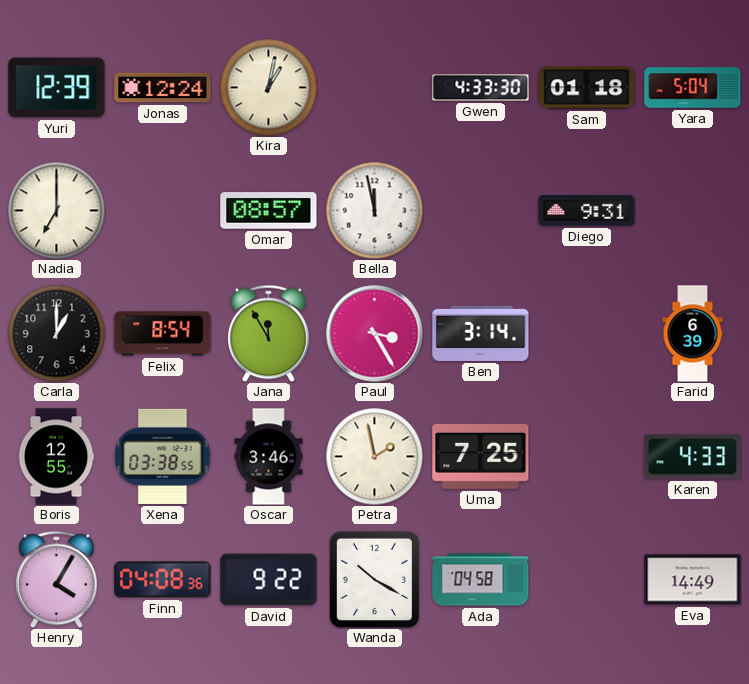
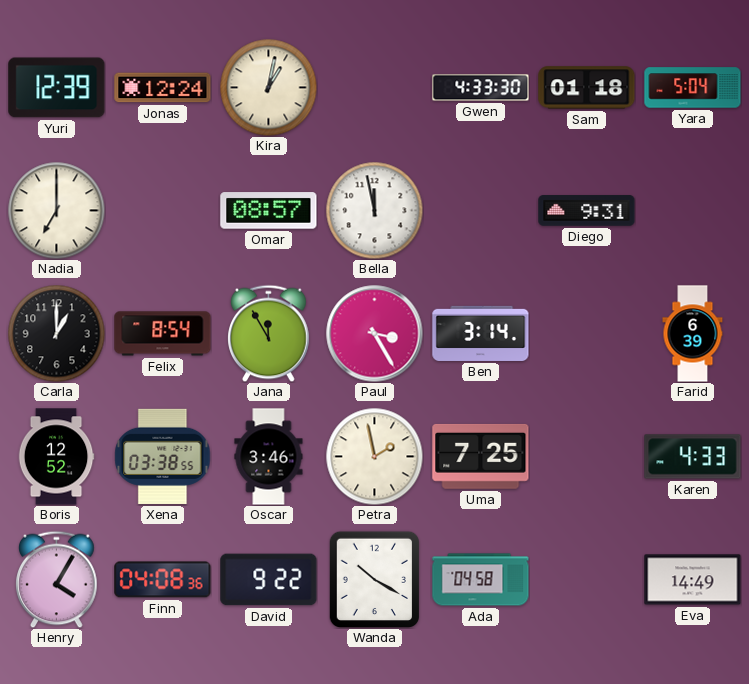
Boris: 12:55 -> 12:52
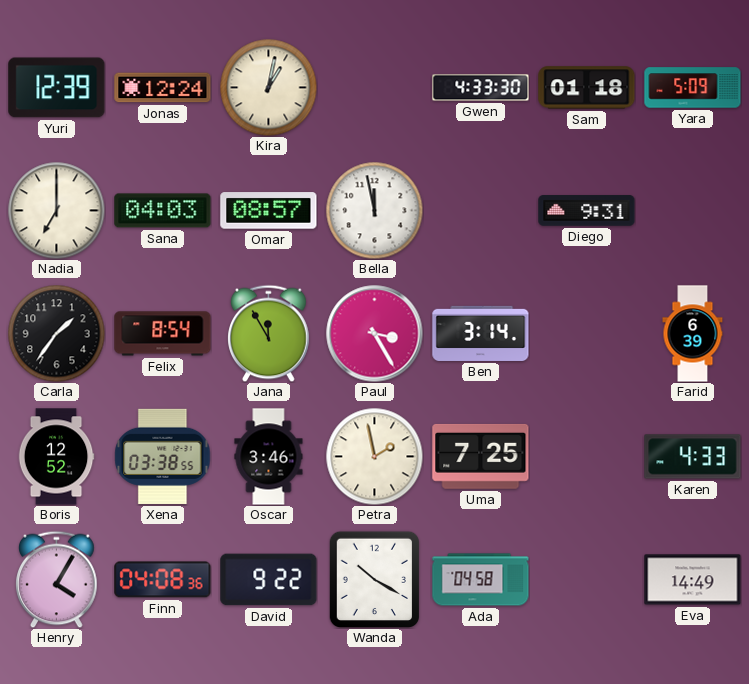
Yara: 5:04 -> 5:09
Sana: none -> 04:03
Carla: 1:00 -> 1:36
